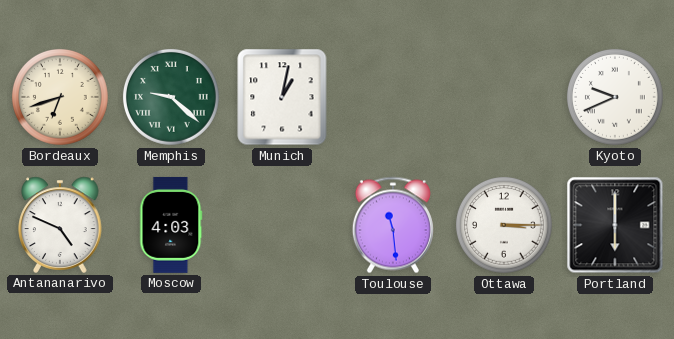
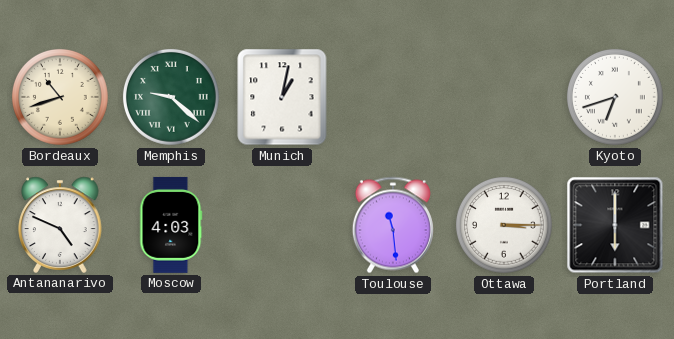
Bordeaux: 6:42 -> 10:42
Kyoto: 9:41 -> 6:42
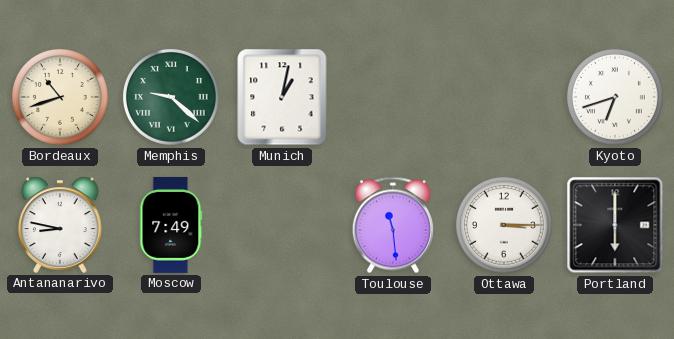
Antananarivo: 4:49 -> 8:47
Moscow: 4:03 -> 7:49
